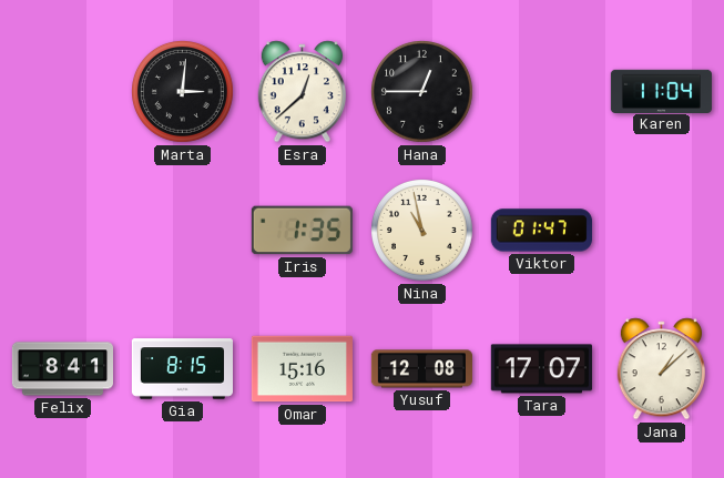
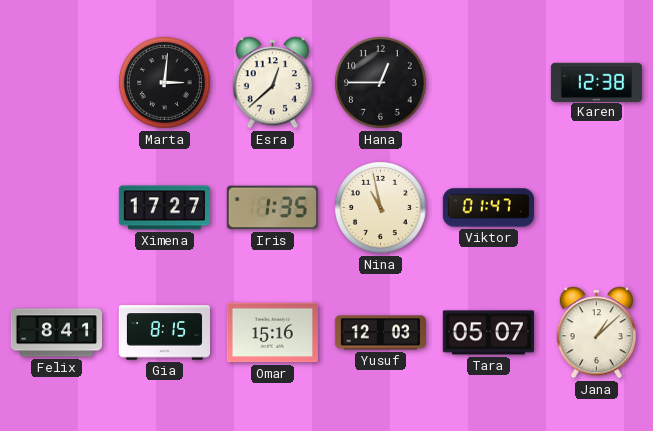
Karen: 11:04 -> 12:38
Ximena: none -> 17:27
Yusuf: 12:08 -> 12:03
Tara: 17:07 -> 05:07
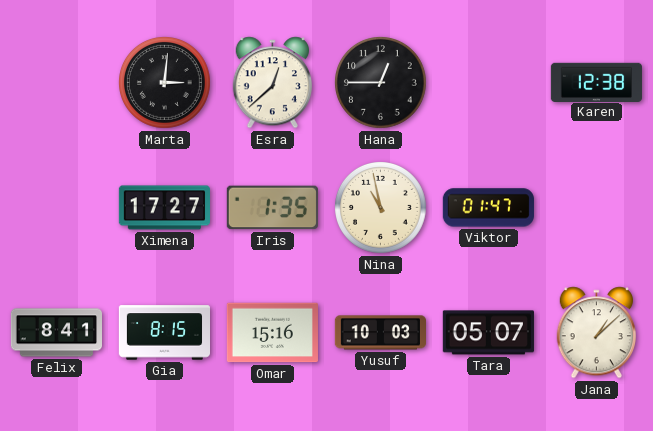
Yusuf: 12:03 -> 10:03
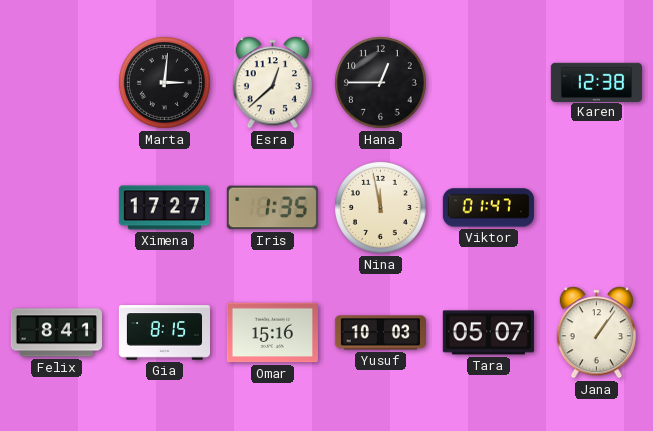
Nina: 10:58 -> 11:58
Jana: 1:08 -> 1:06
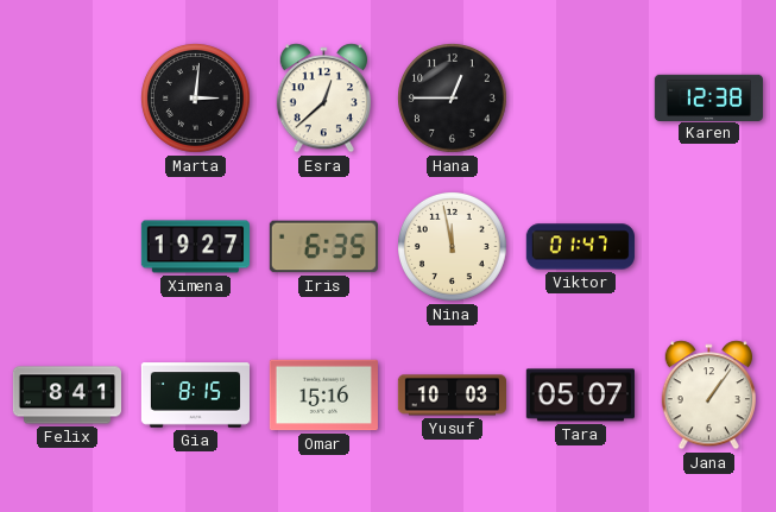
Ximena: 17:27 -> 19:27
Iris: 1:35 -> 6:35
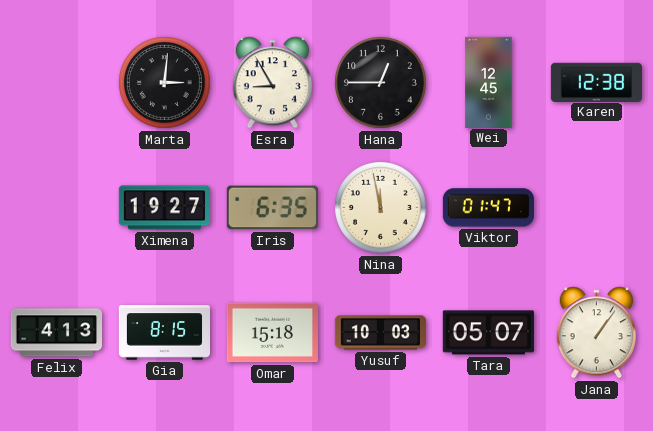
Esra: 12:38 -> 8:55
Wei: none -> 12:45
Felix: 8:41 -> 4:13
Omar: 15:16 -> 15:18
